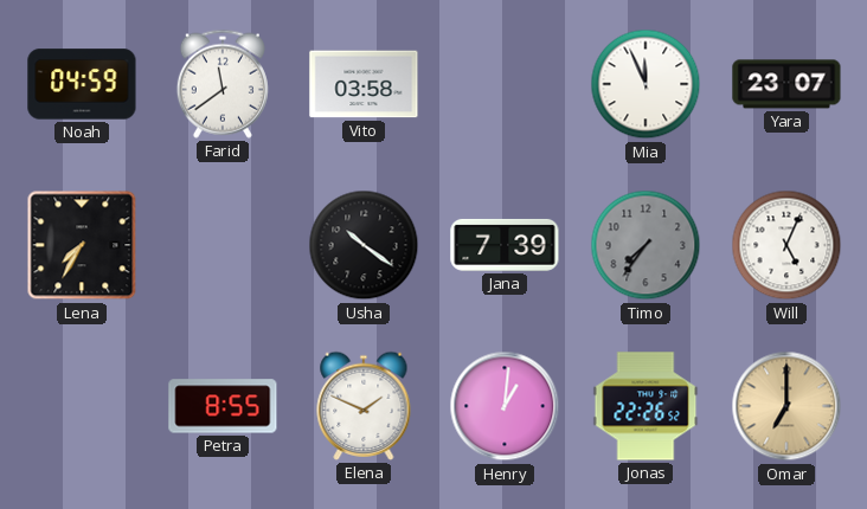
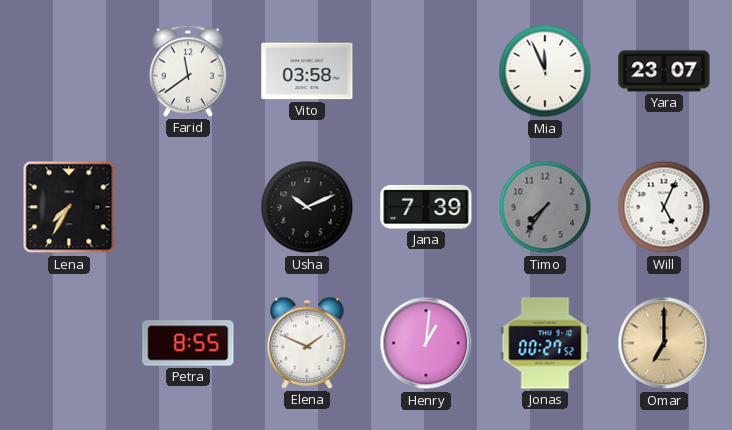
Noah: 04:59 -> none
Usha: 10:21 -> 10:11
Jonas: 22:26 -> 00:27
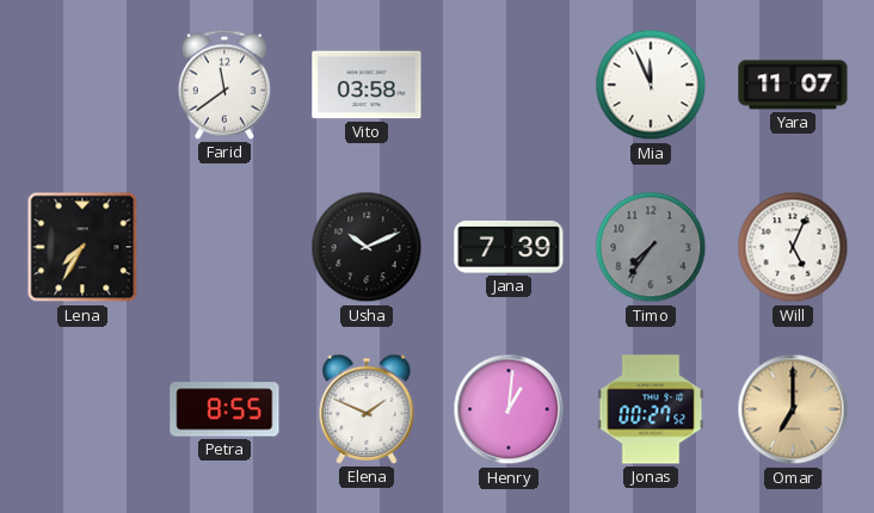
Yara: 23:07 -> 11:07
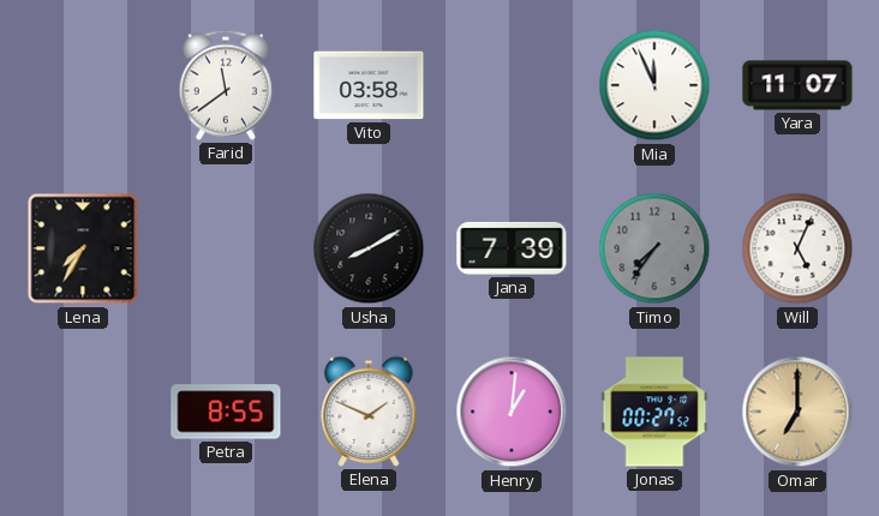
Usha: 10:11 -> 8:10
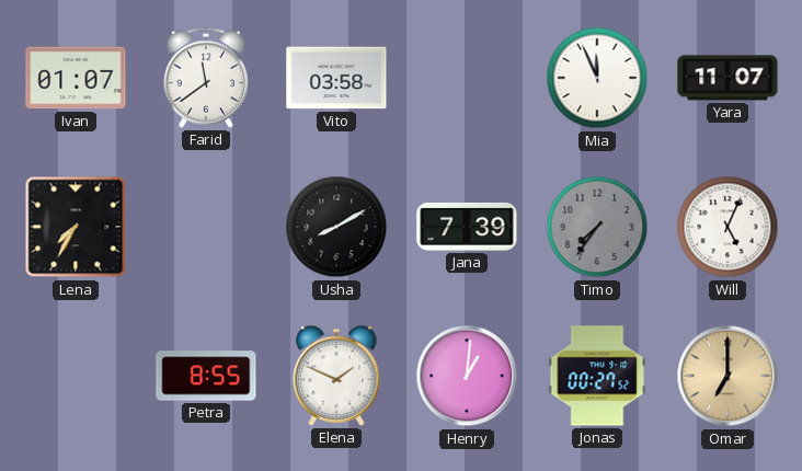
Ivan: none -> 01:07
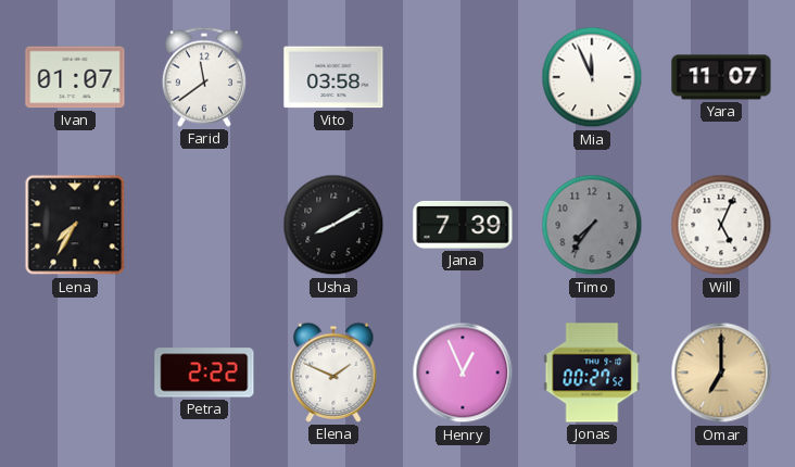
Petra: 8:55 -> 2:22
Henry: 1:01 -> 12:56
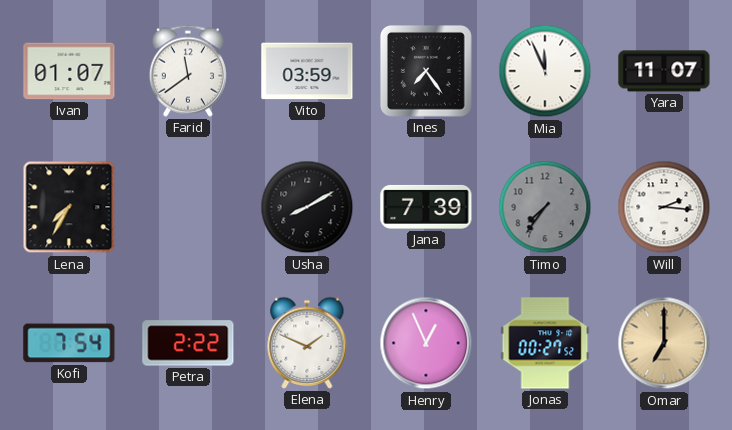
Vito: 03:58 -> 03:59
Ines: none -> 7:24
Will: 5:04 -> 2:16
Kofi: none -> 7:54
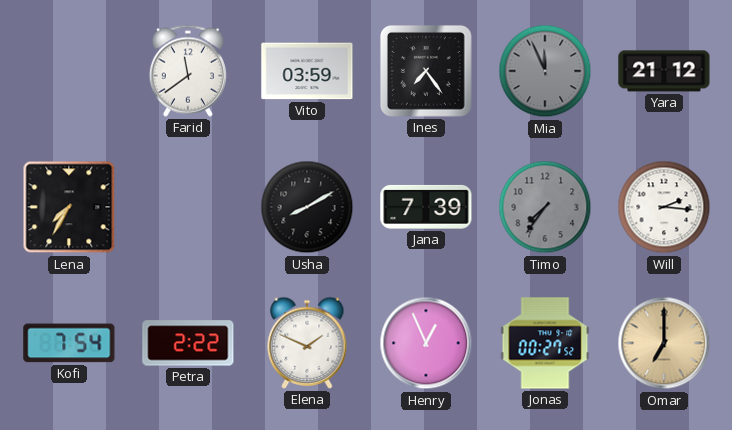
Ivan: 01:07 -> none
Mia dial: white -> grey
Yara: 11:07 -> 21:12
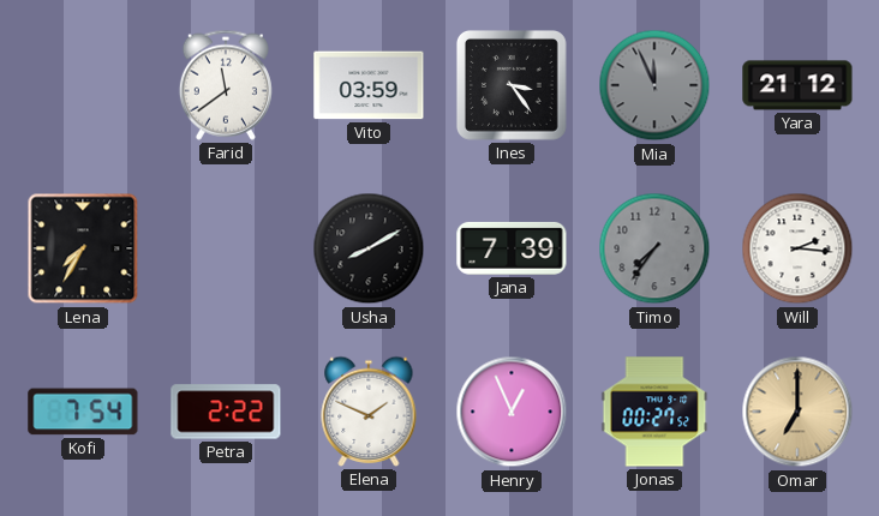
Ines: 7:24 -> 3:24
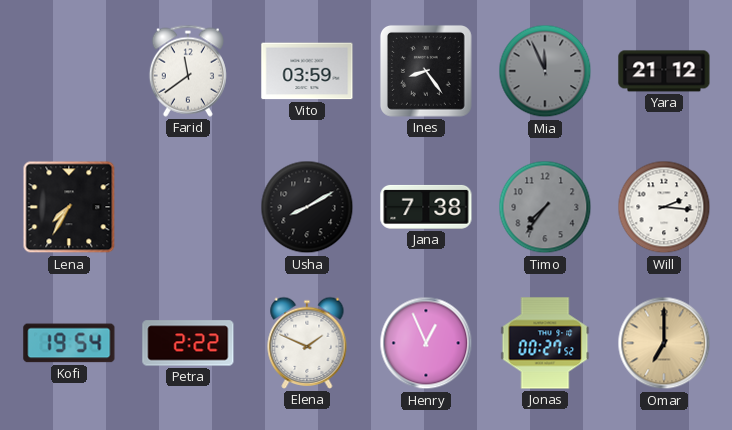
Ines: 3:24 -> 8:24
Jana: 7:39 -> 7:38
Kofi: 7:54 -> 19:54
